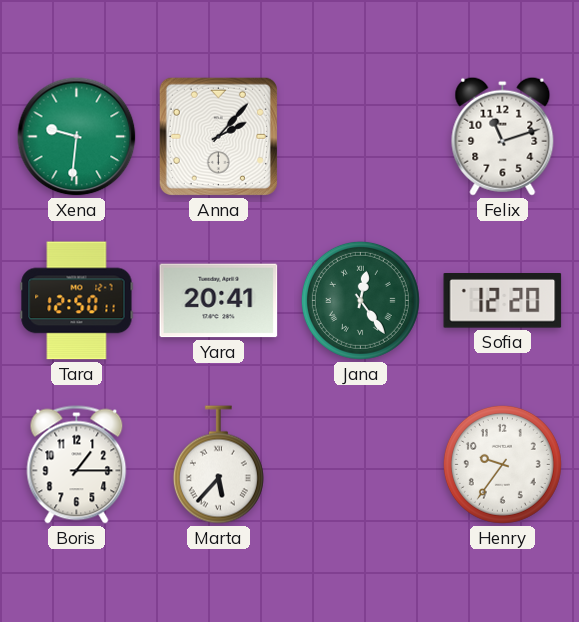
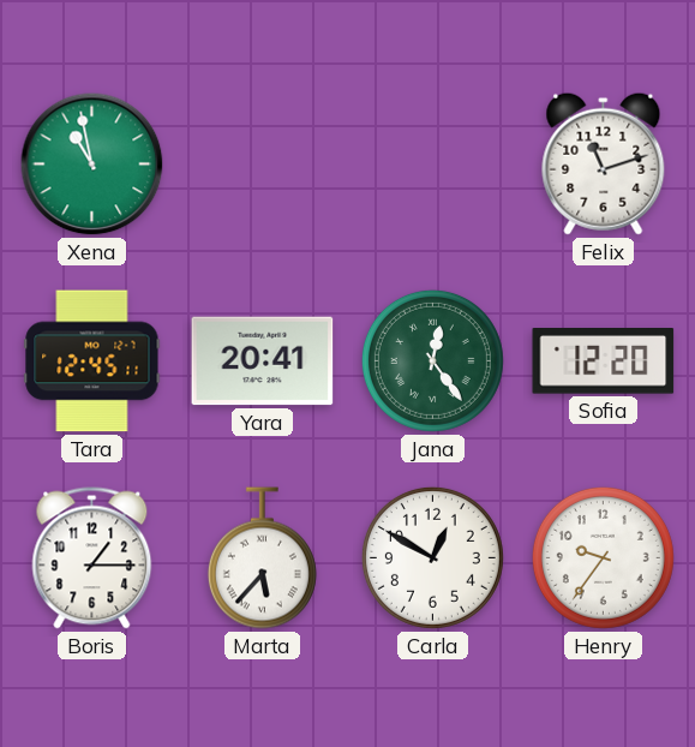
Xena: 9:31 -> 10:58
Anna: 2:07 -> none
Tara: 12:50 -> 12:45
Carla: none -> 12:50
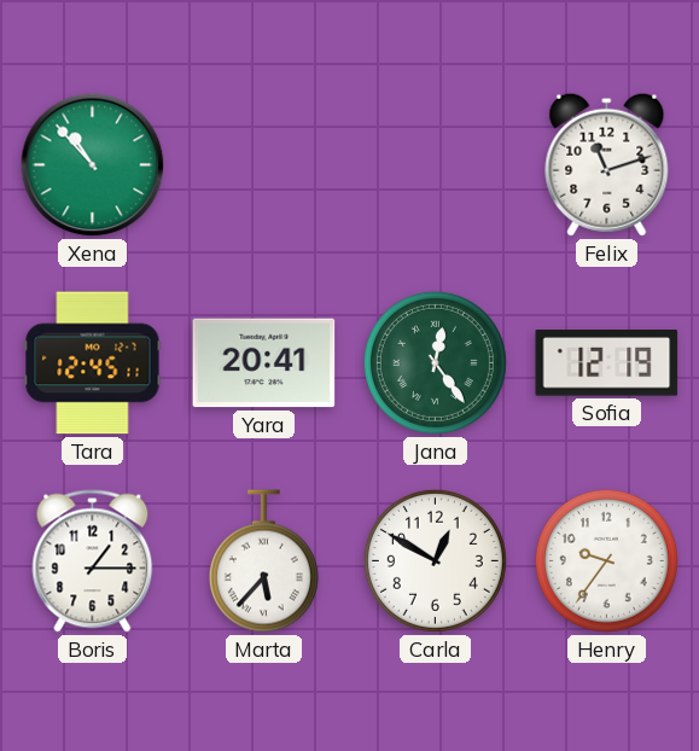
Xena: 10:58 -> 10:53
Sofia: 12:20 -> 12:19
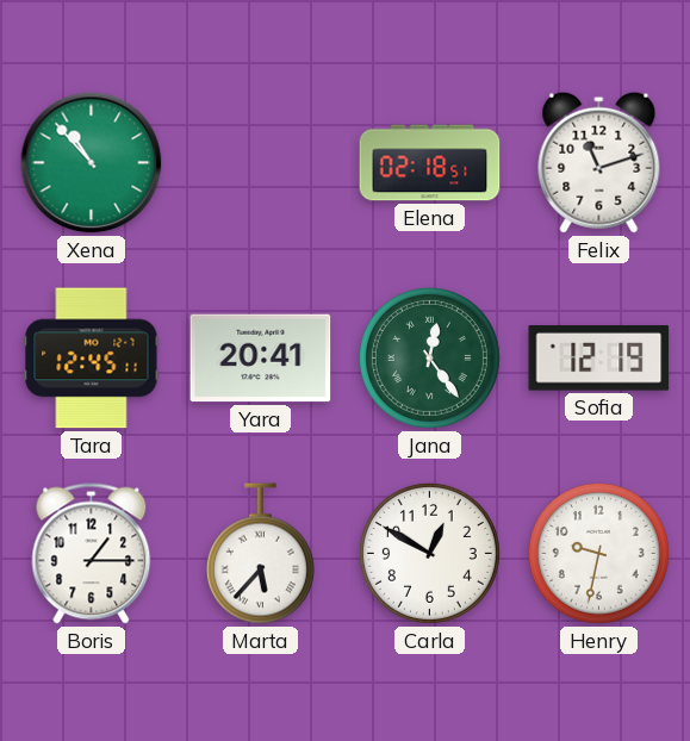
Elena: none -> 02:18
Henry: 9:36 -> 9:32
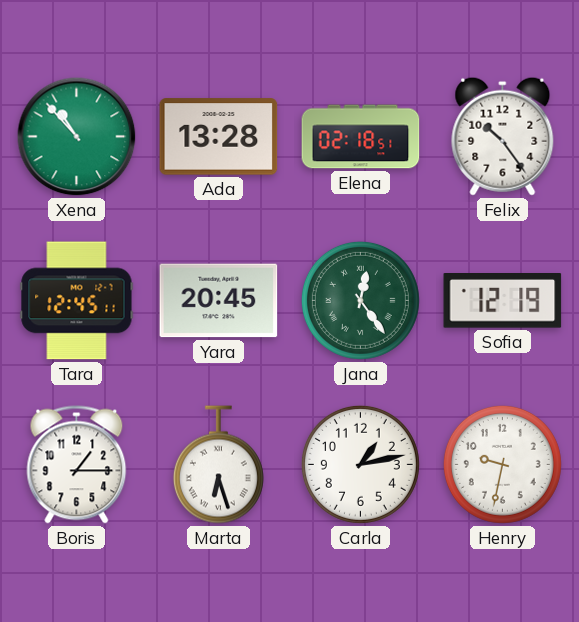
Ada: none -> 13:28
Felix: 11:12 -> 10:24
Yara: 20:41 -> 20:45
Marta: 5:37 -> 6:27
Carla: 12:50 -> 1:13
